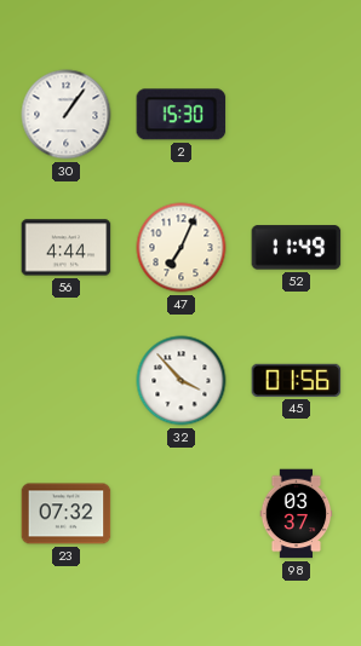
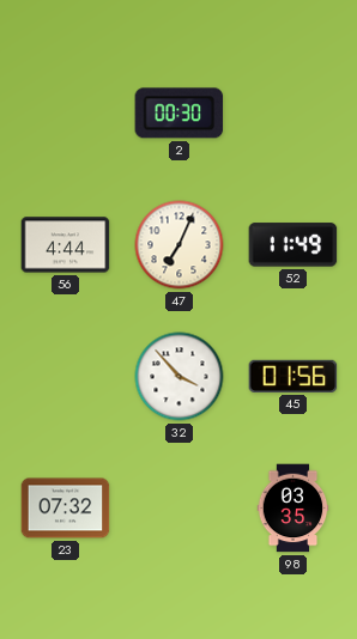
30: 1:06 -> none
2: 15:30 -> 00:30
98: 03:37 -> 03:35
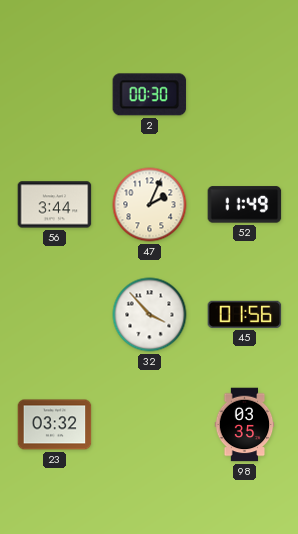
56: 4:44 -> 3:44
47: 7:04 -> 2:04
23: 07:32 -> 03:32
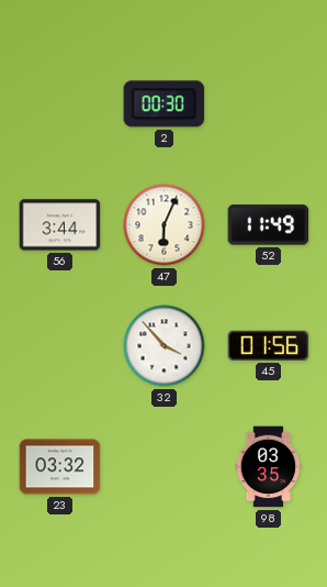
47: 2:04 -> 6:04
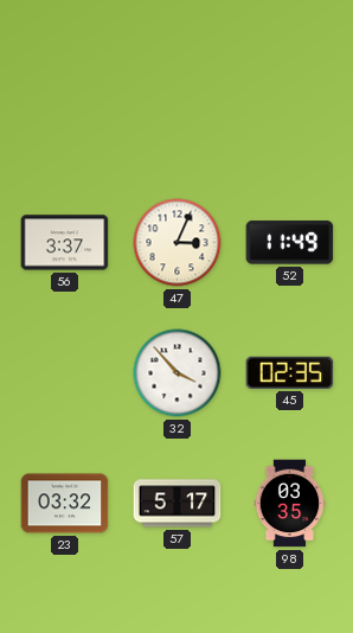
2: 00:30 -> none
56: 3:44 -> 3:37
47: 6:04 -> 3:04
45: 01:56 -> 02:35
57: none -> 5:17
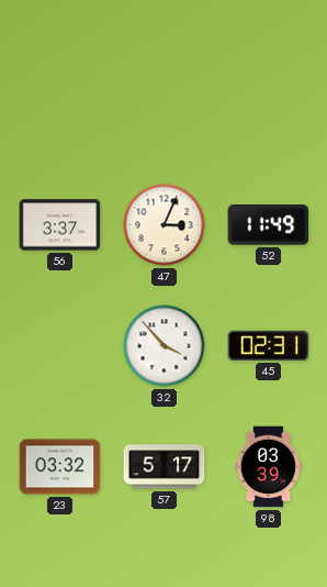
45: 02:35 -> 02:31
98: 03:35 -> 03:39
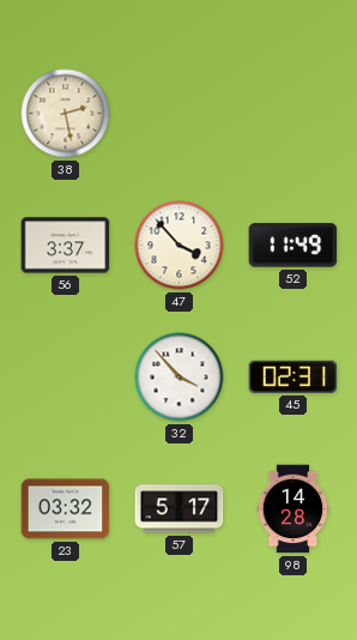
38: none -> 2:28
47: 3:04 -> 3:53
98: 03:39 -> 14:28
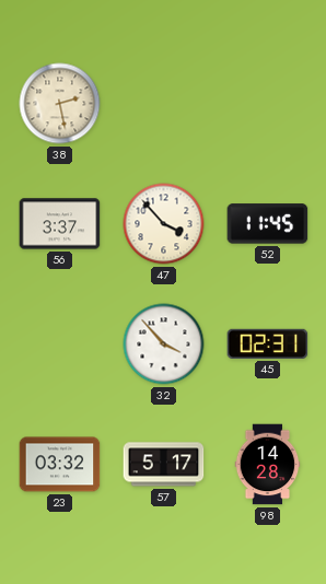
52: 11:49 -> 11:45
